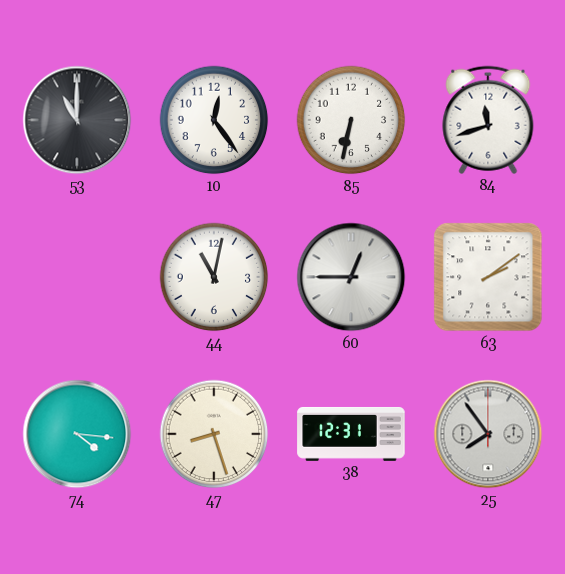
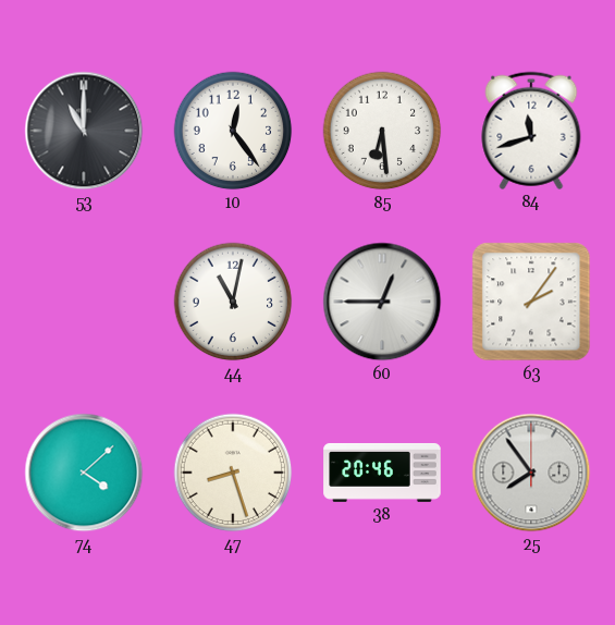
85: 6:32 -> 6:29
63: 2:09 -> 2:06
74: 4:16 -> 4:08
38: 12:31 -> 20:46
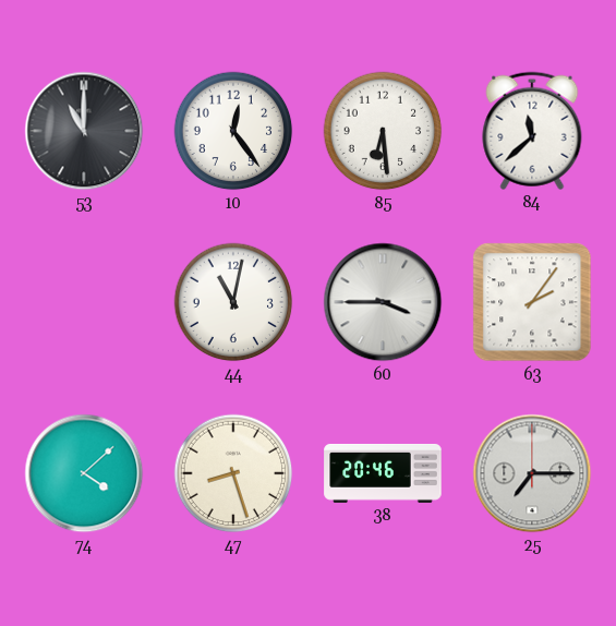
84: 11:42 -> 11:38
60: 12:45 -> 3:45
25: 7:54 -> 7:15
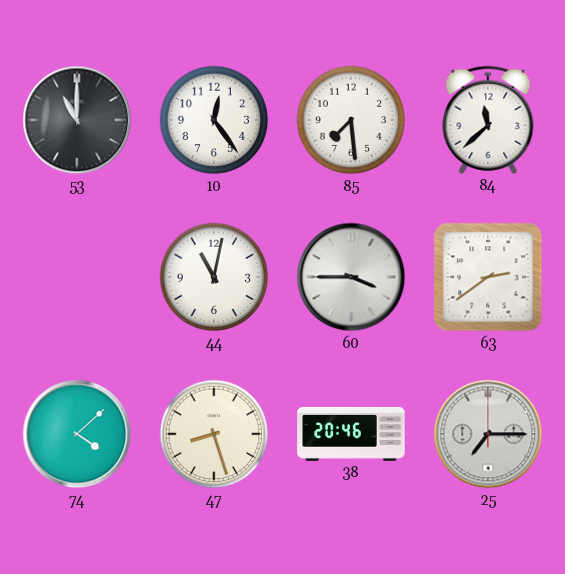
85: 6:29 -> 7:29
63: 2:06 -> 2:39
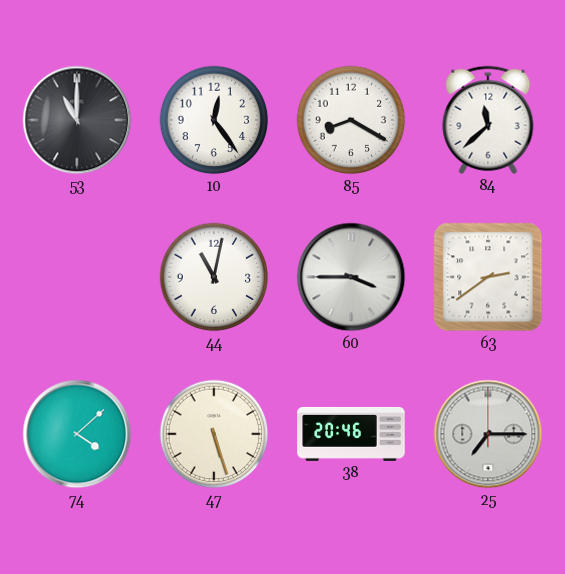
85: 7:29 -> 8:20
47: 8:27 -> 5:27
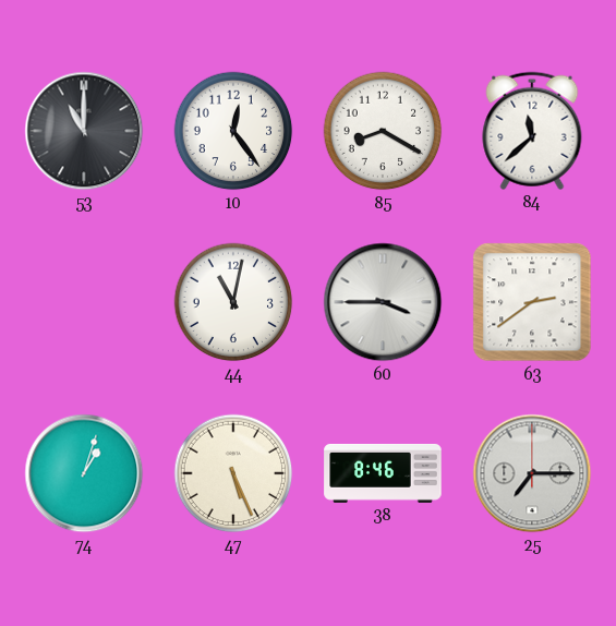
74: 4:08 -> 1:03
47: 5:27 -> 5:26
38: 20:46 -> 8:46
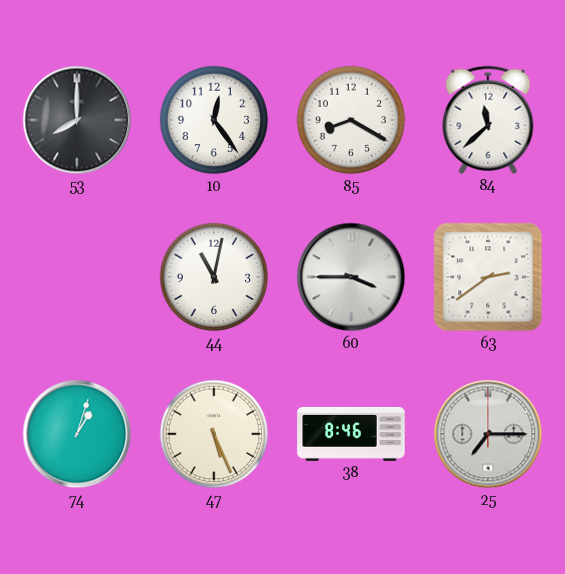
53: 11:00 -> 8:00
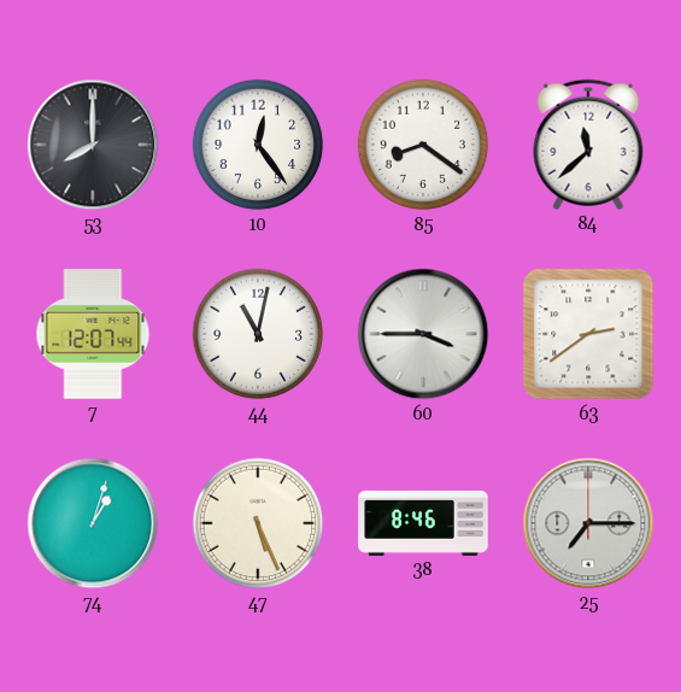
85: 8:20 -> 8:21
7: none -> 12:07
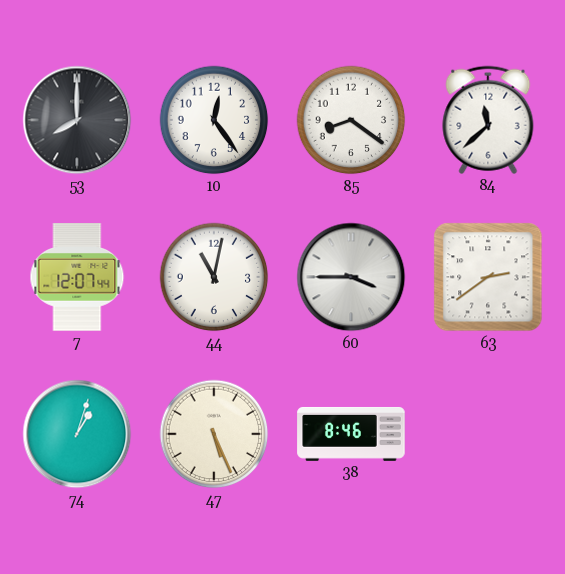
25: 7:15 -> none
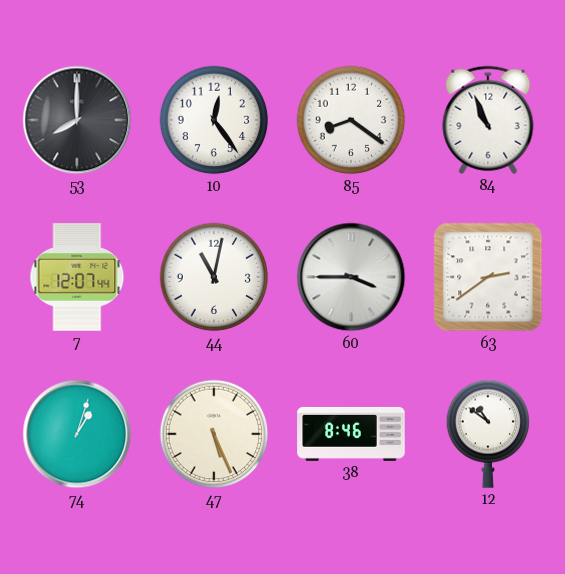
84: 11:38 -> 10:56
12: none -> 10:51
